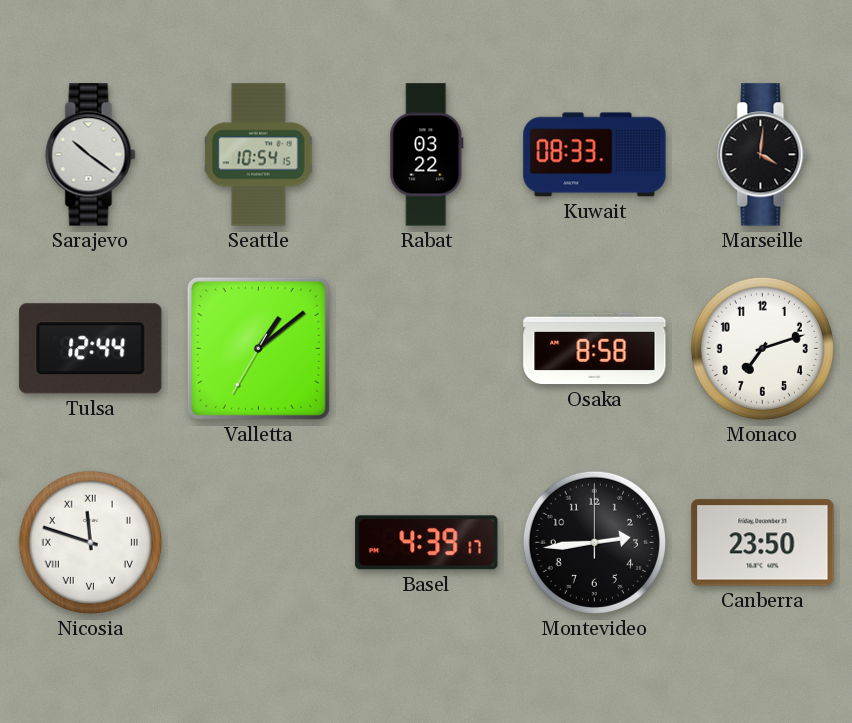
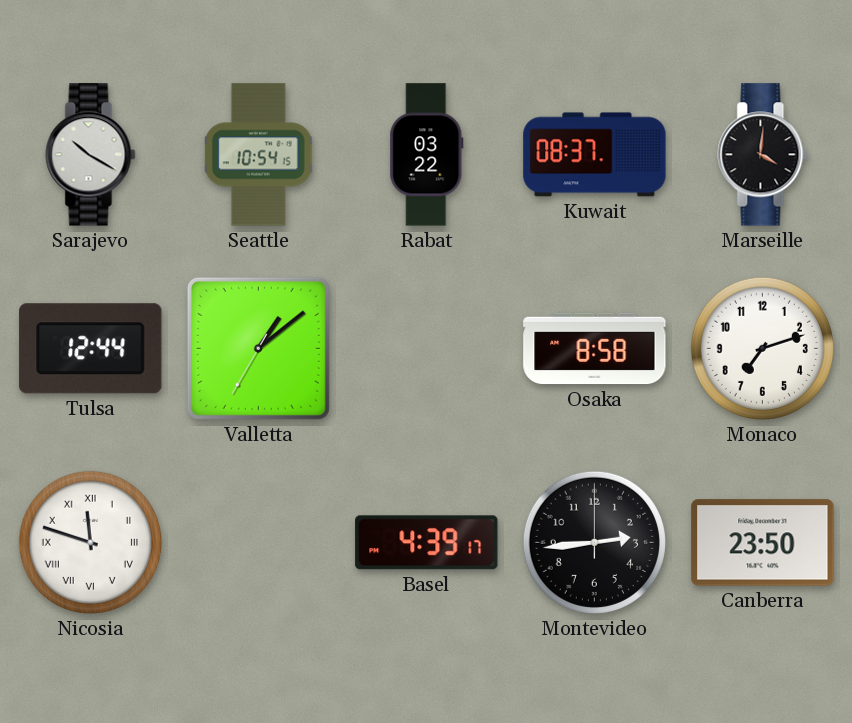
Sarajevo: 10:21 -> 10:20
Kuwait: 08:33 -> 08:37
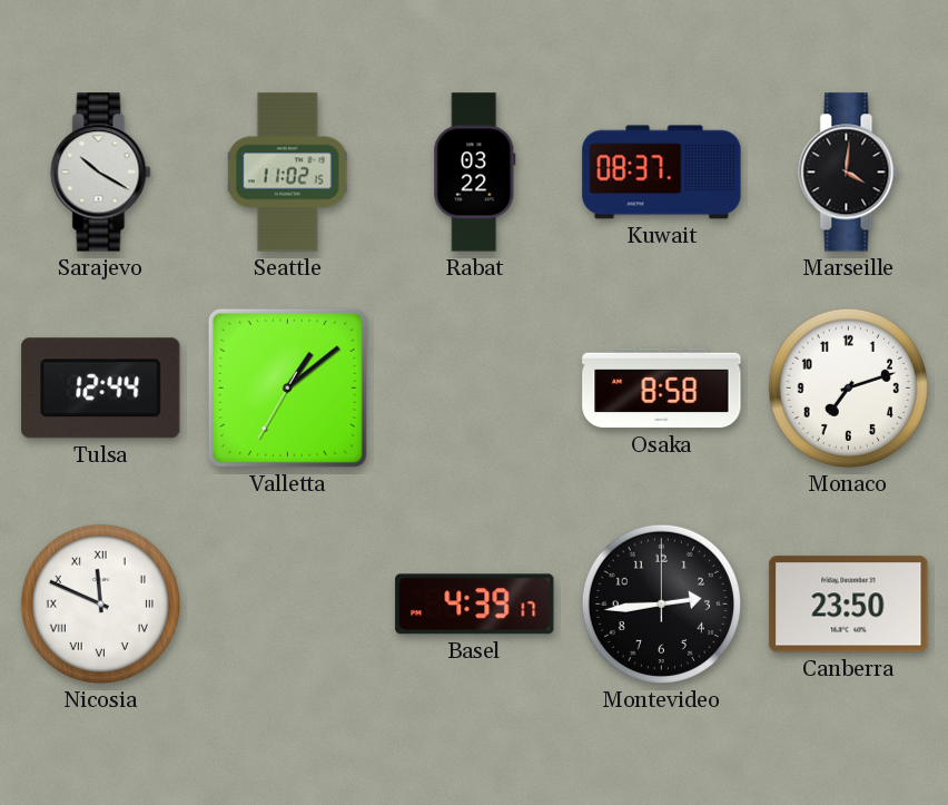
Seattle: 10:54 -> 11:02
Nicosia: 11:48 -> 11:49
